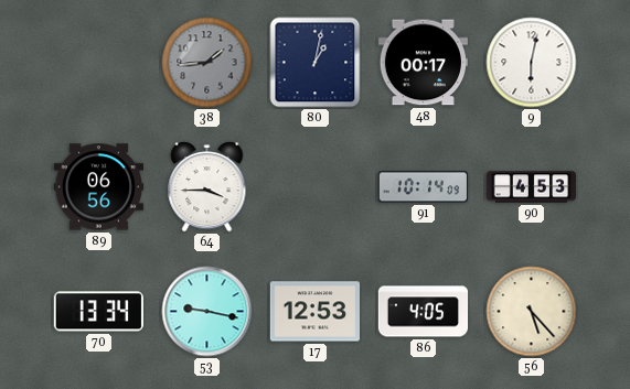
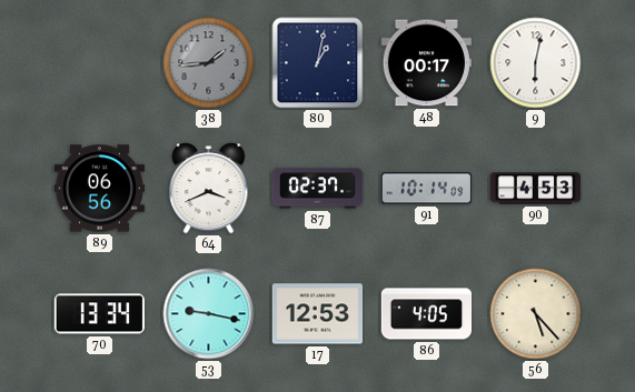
64: 3:45 -> 3:41
87: none -> 02:37
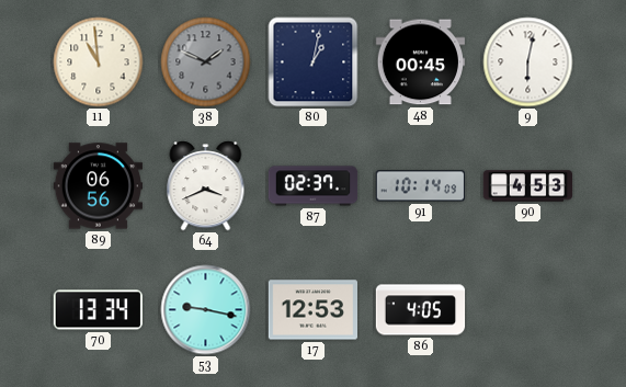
11: none -> 10:59
38: 1:44 -> 1:49
48: 00:17 -> 00:45
56: 5:23 -> none
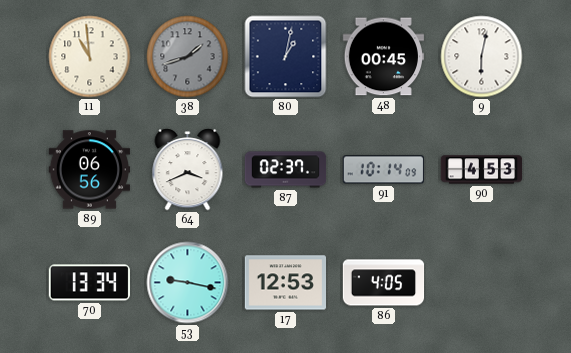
38: 1:49 -> 1:42
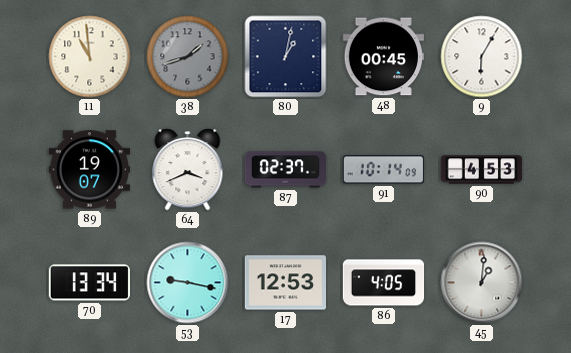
9: 6:02 -> 6:05
89: 06:56 -> 19:07
45: none -> 1:01
